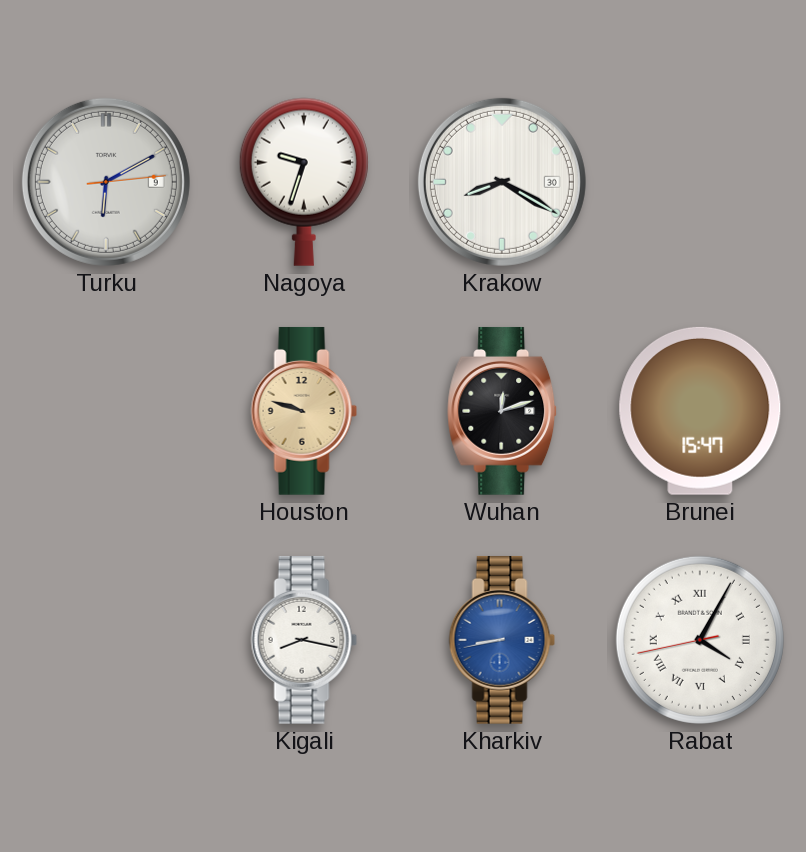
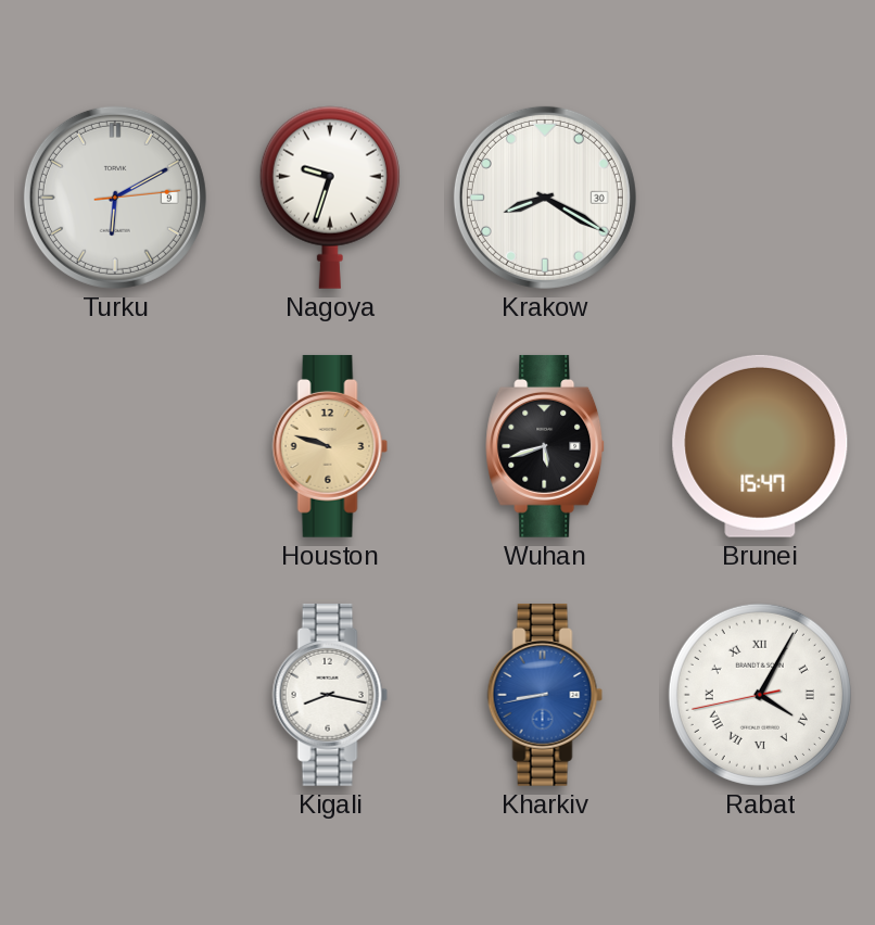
Wuhan: 12:12 -> 5:42
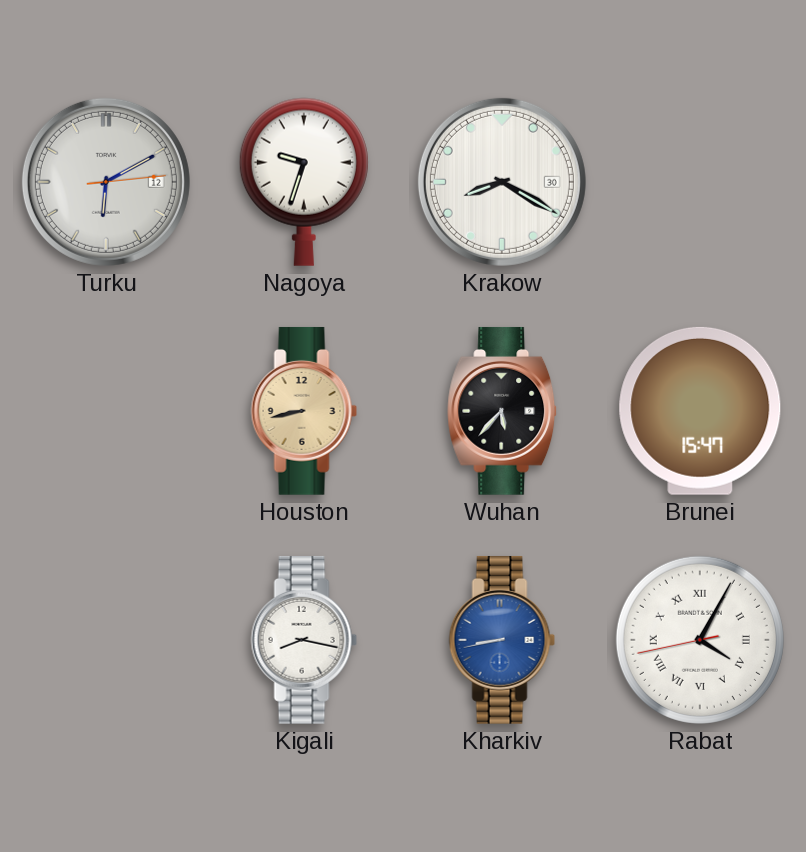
Turku date: 9 -> 12
Houston: 9:48 -> 8:43
Wuhan: 5:42 -> 5:37
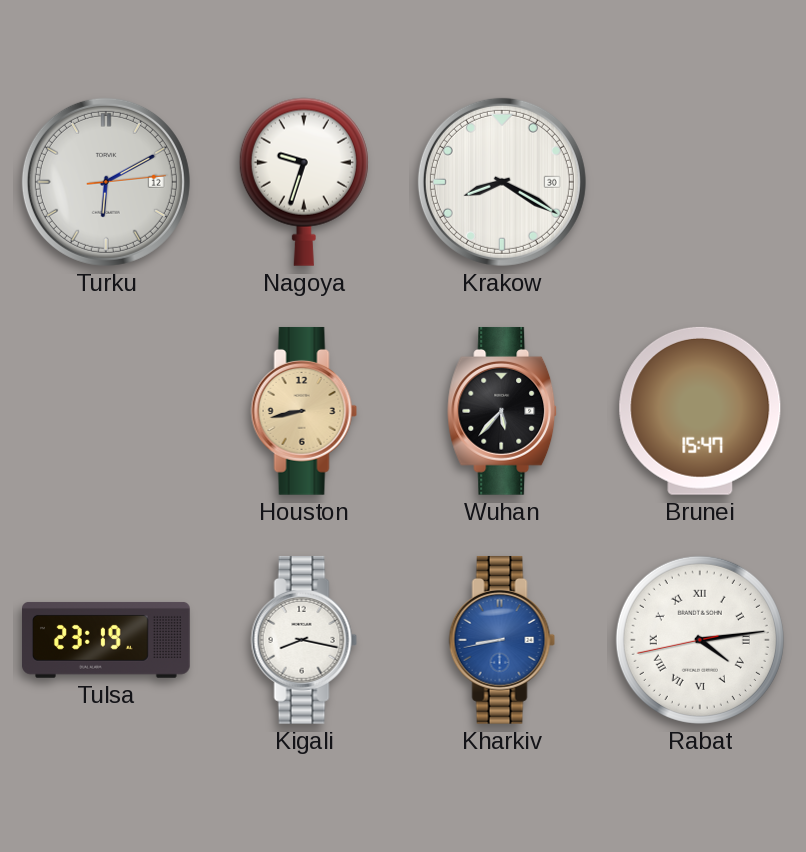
Tulsa: none -> 23:19
Rabat: 4:04 -> 4:13
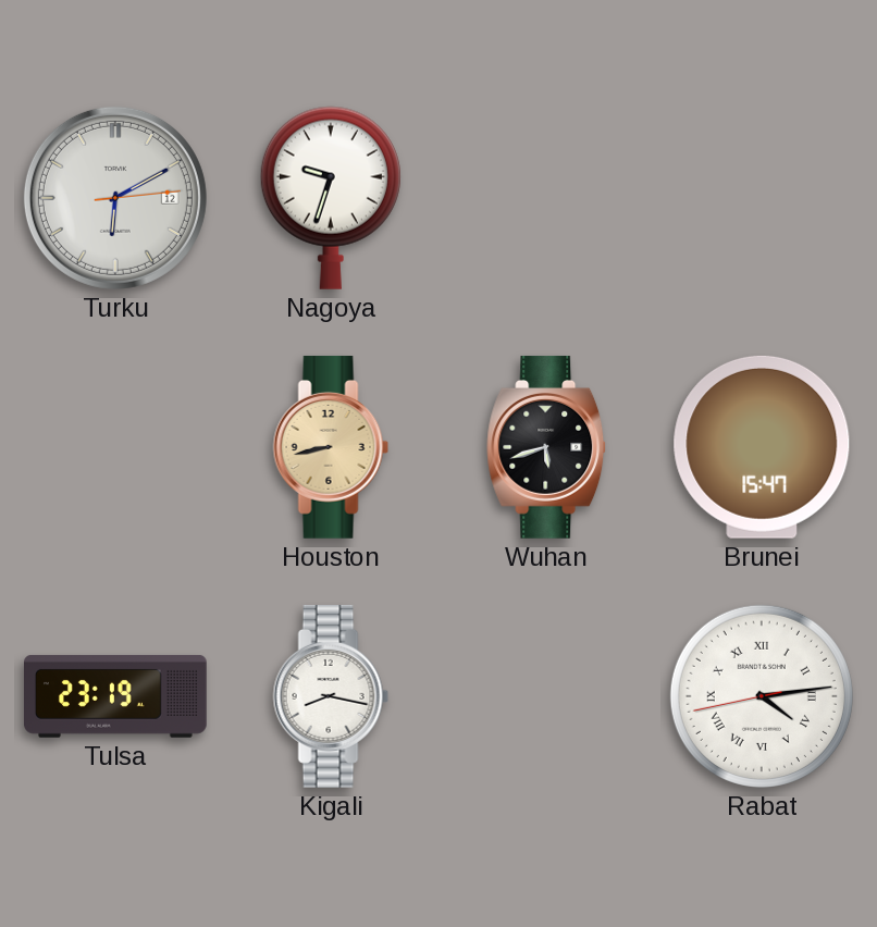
Krakow: 8:20 -> none
Wuhan: 5:37 -> 5:42
Kharkiv: 8:43 -> none
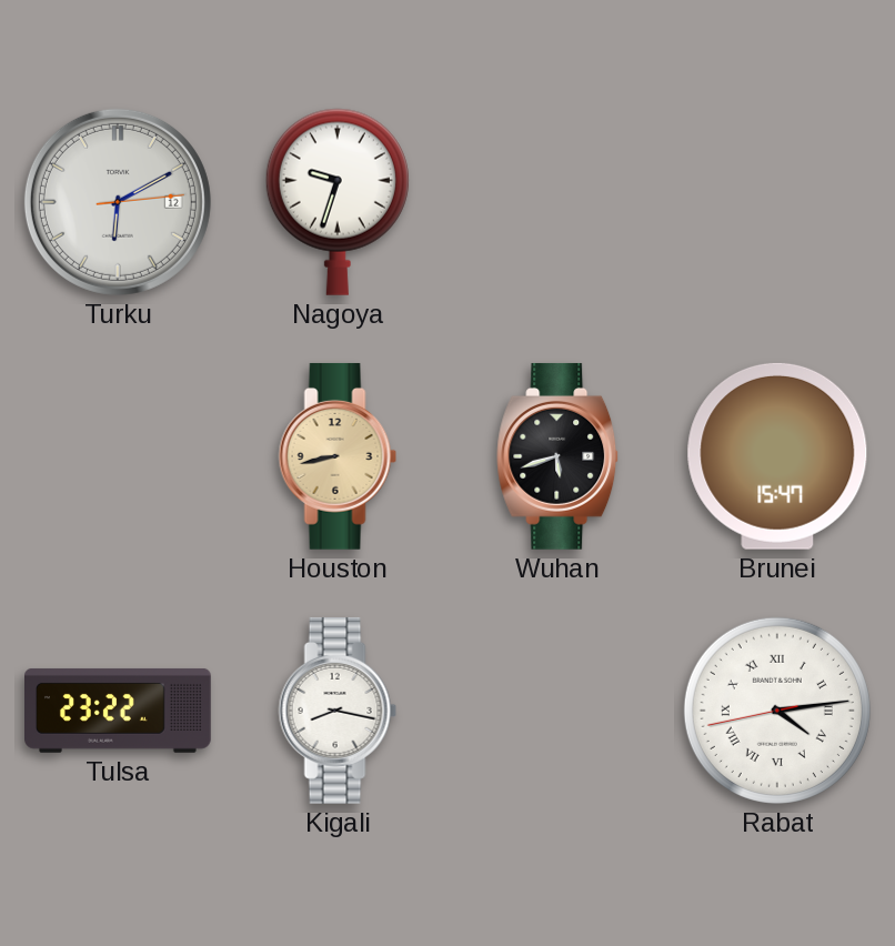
Tulsa: 23:19 -> 23:22
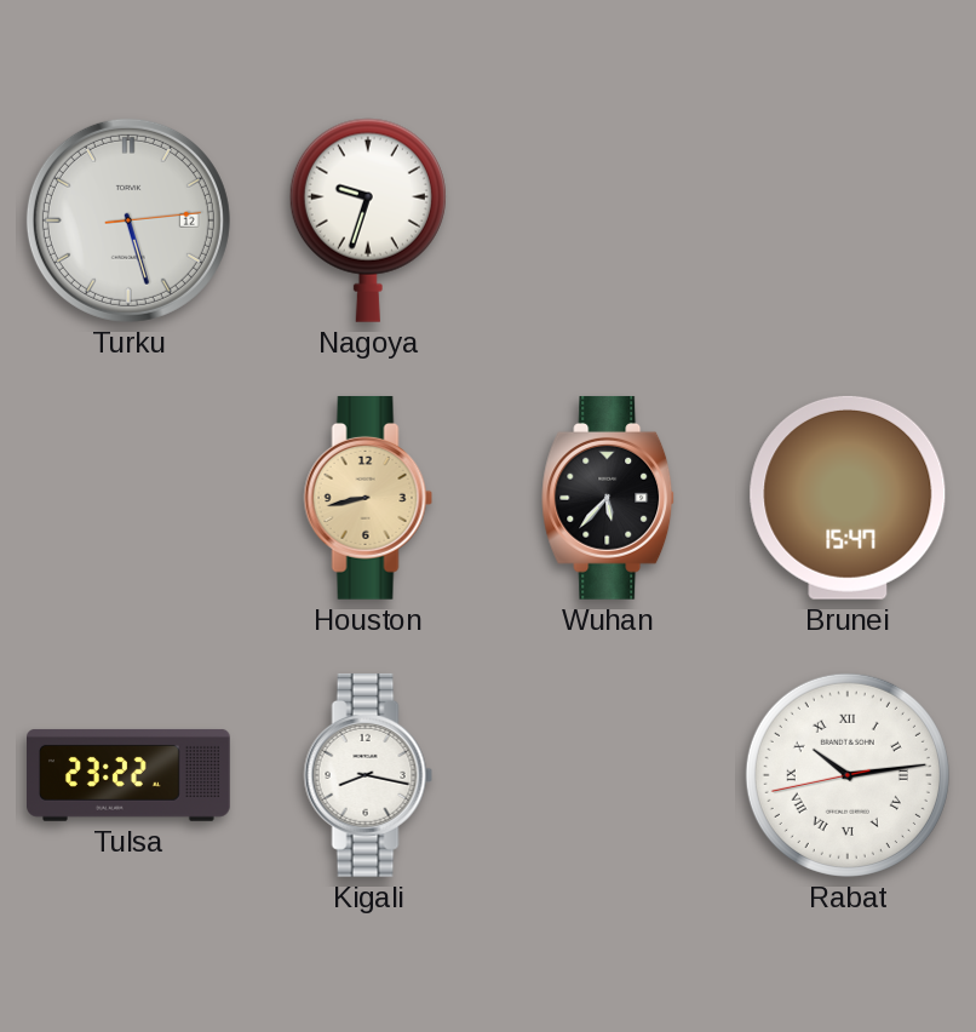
Turku: 6:10 -> 5:27
Wuhan: 5:42 -> 5:37
Rabat: 4:13 -> 10:13
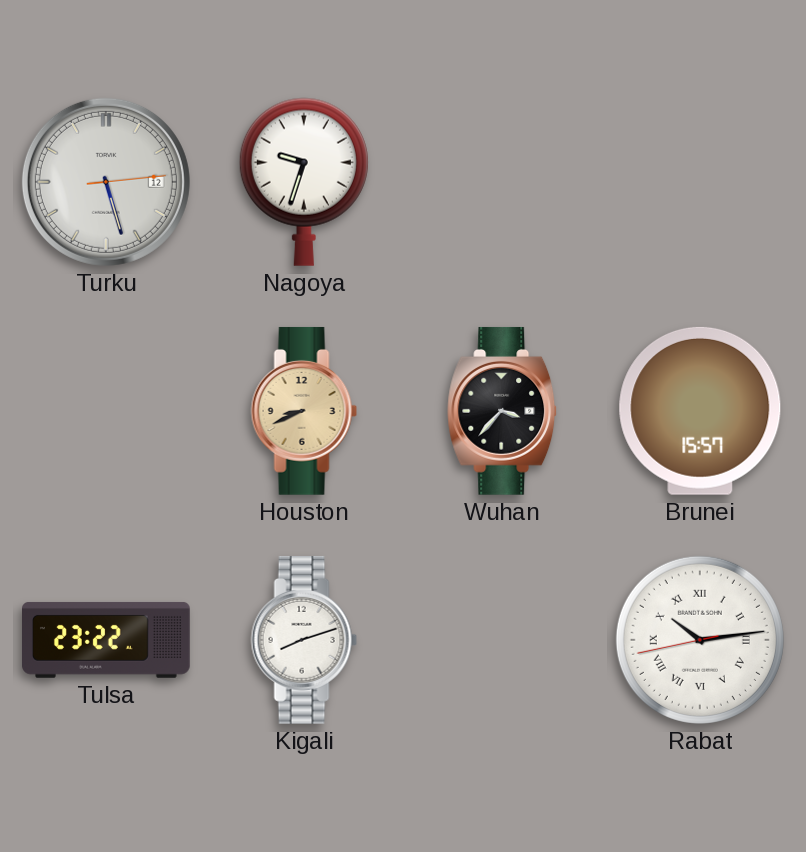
Houston: 8:43 -> 8:41
Wuhan: 5:37 -> 3:37
Brunei: 15:47 -> 15:57
Kigali: 8:17 -> 8:12
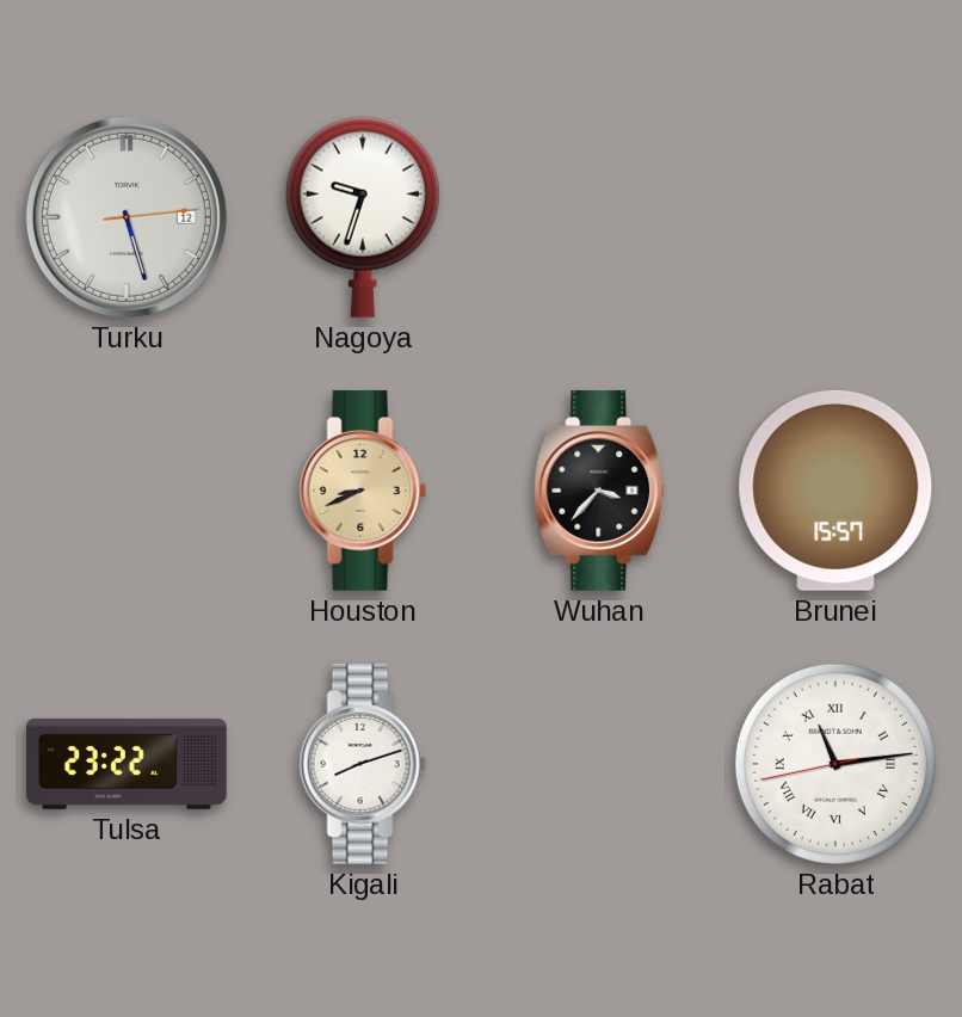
Rabat: 10:13 -> 11:13
